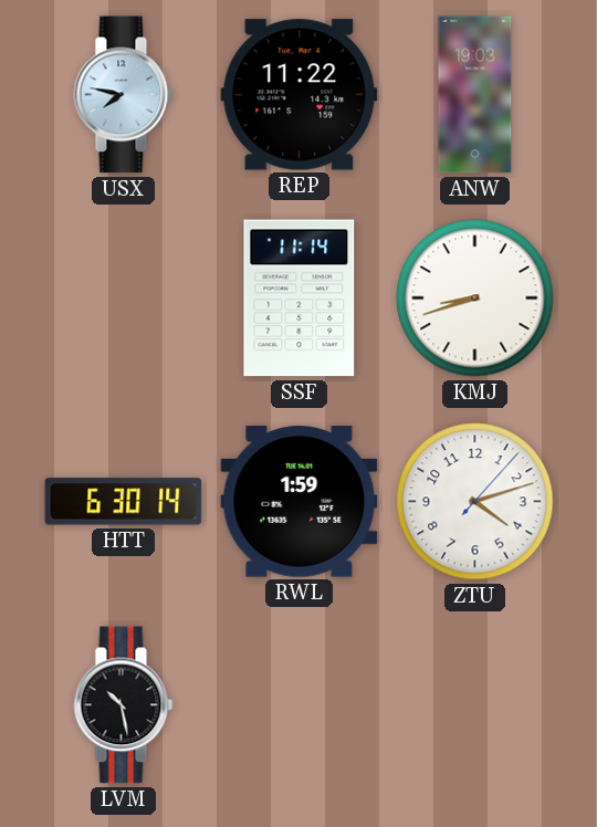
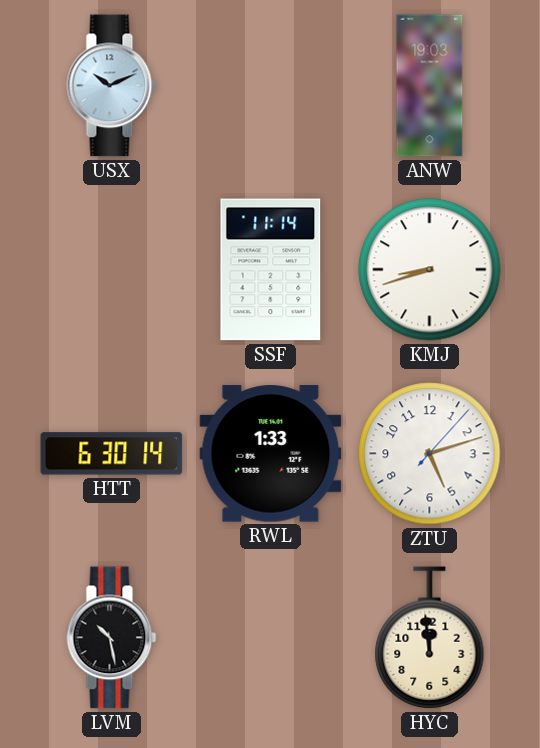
USX: 7:47 -> 10:11
REP: 11:22 -> none
RWL: 1:59 -> 1:33
ZTU: 4:12 -> 5:12
HYC: none -> 11:59
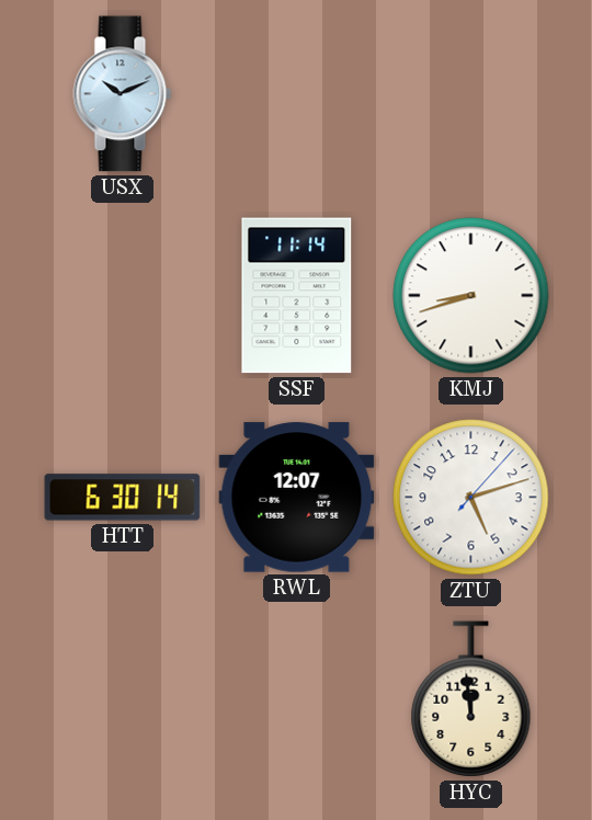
ANW: 19:03 -> none
RWL: 1:33 -> 12:07
LVM: 10:28 -> none
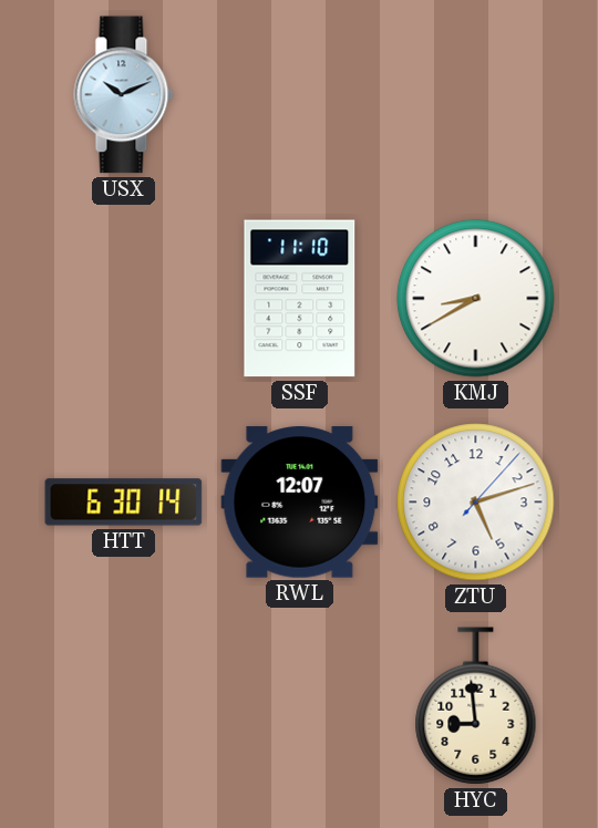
SSF: 11:14 -> 11:10
KMJ: 8:42 -> 8:40
HYC: 11:59 -> 8:59
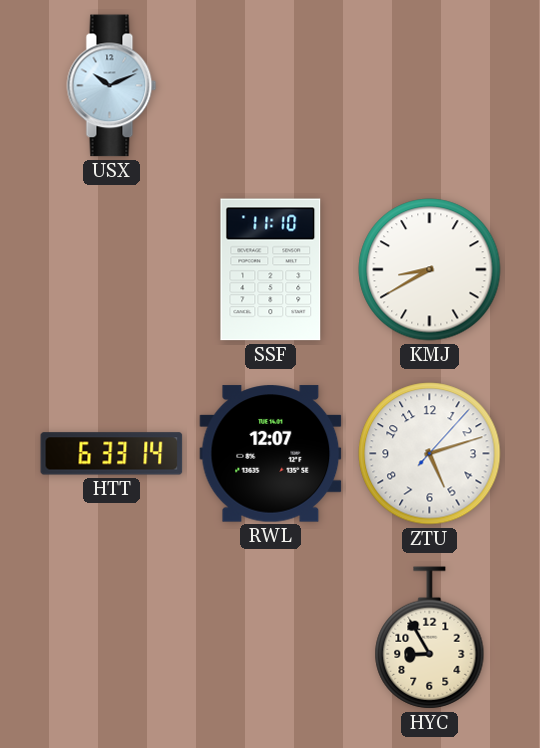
HTT: 6:30 -> 6:33
HYC: 8:59 -> 8:55
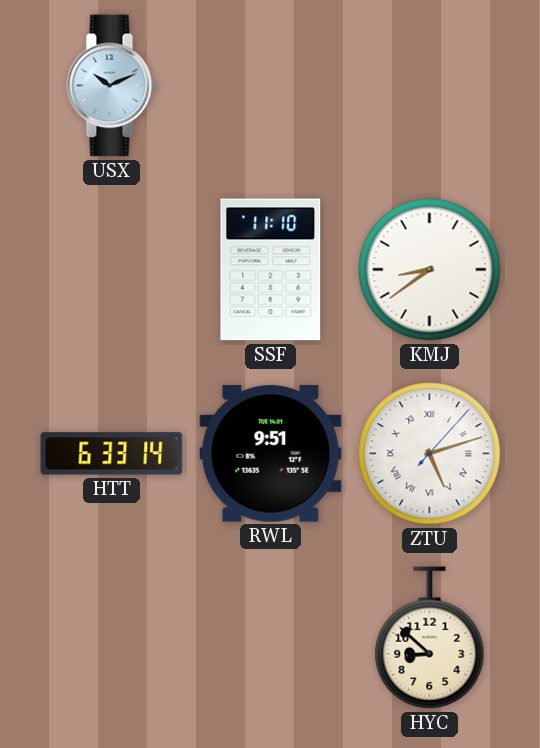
KMJ: 8:40 -> 8:39
RWL: 12:07 -> 9:51
ZTU numerals: Arabic -> Roman
HYC: 8:55 -> 8:52
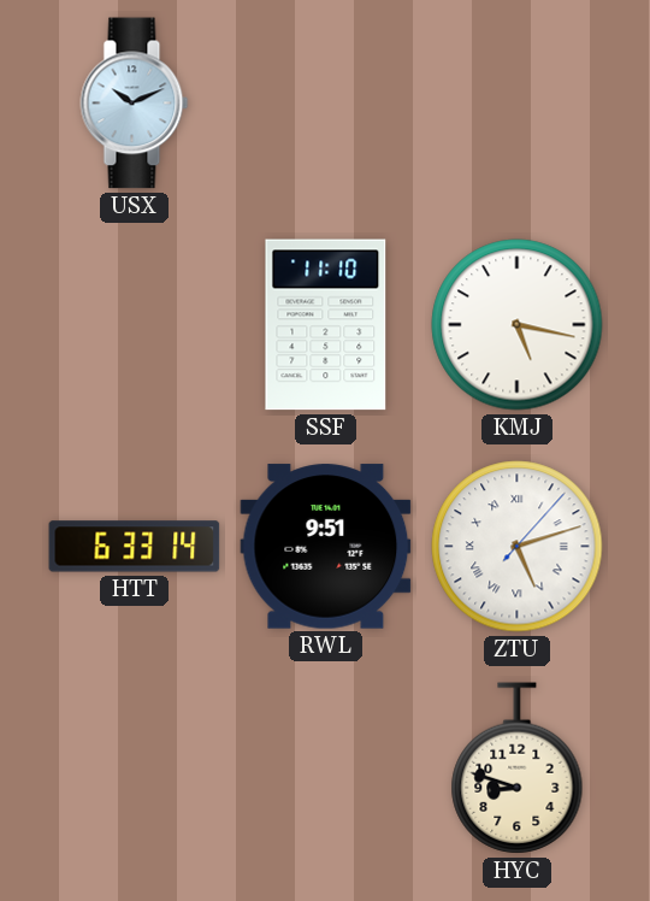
KMJ: 8:39 -> 5:17
HYC: 8:52 -> 8:48
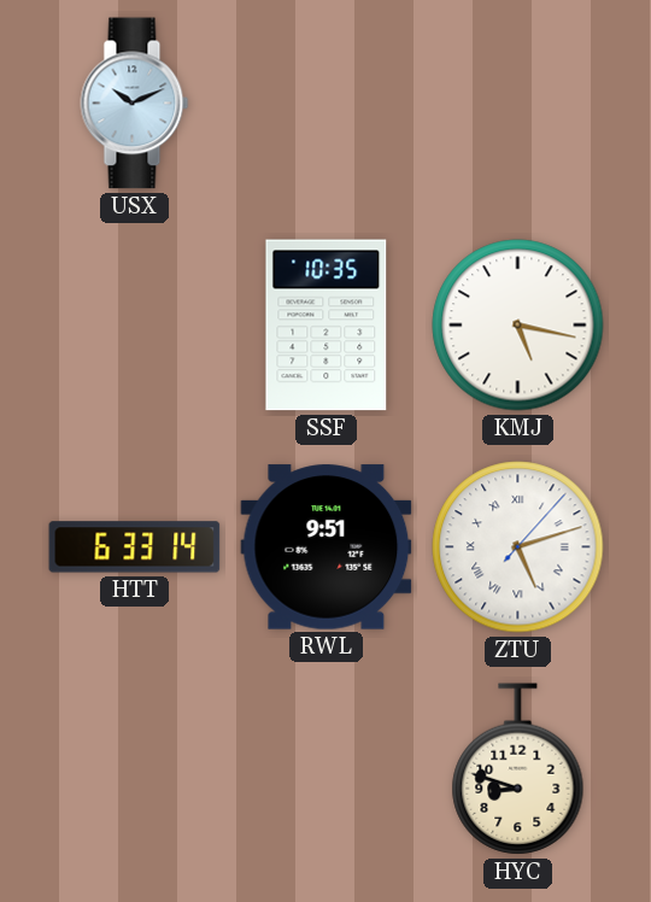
SSF: 11:10 -> 10:35
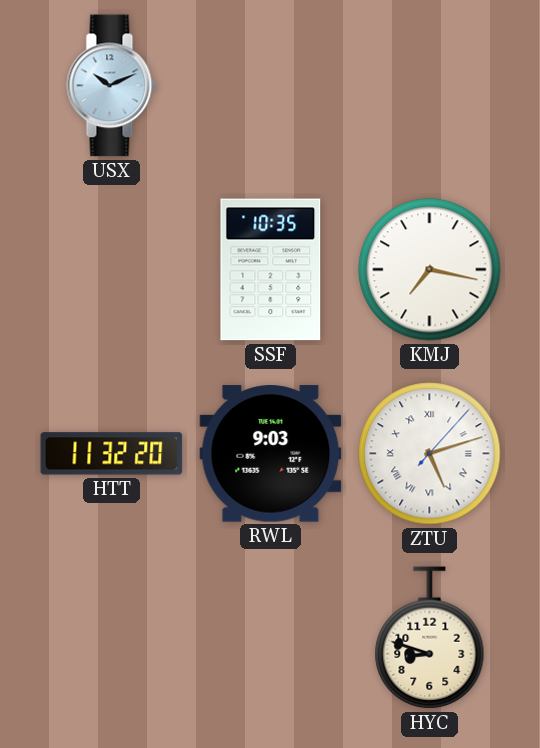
KMJ: 5:17 -> 7:17
HTT: 6:33 -> 11:32
RWL: 9:51 -> 9:03
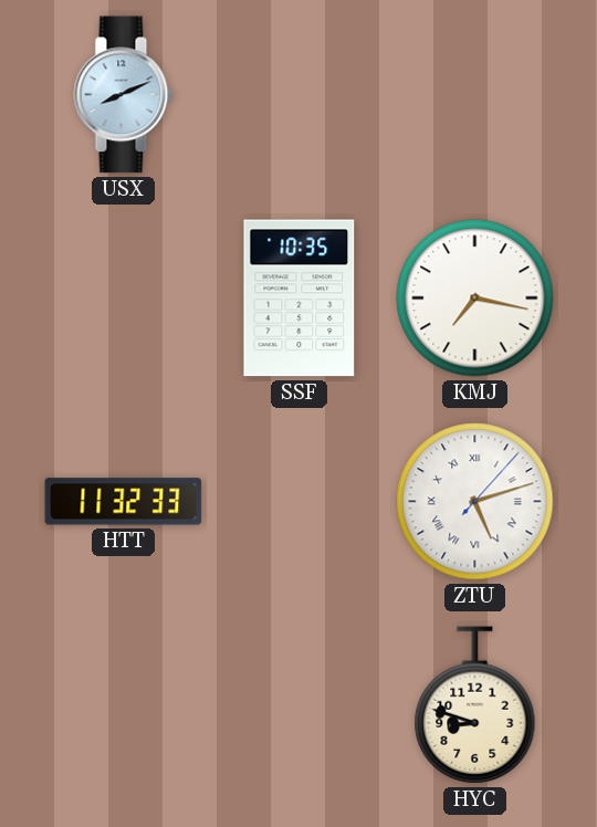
USX: 10:11 -> 8:11
HTT: 11:32:20 -> 11:32:33
RWL: 9:03 -> none
